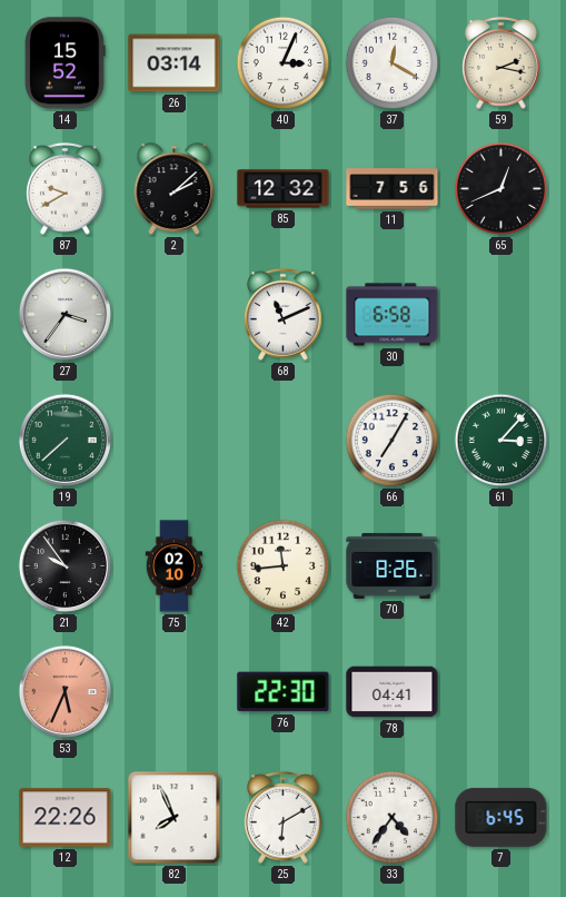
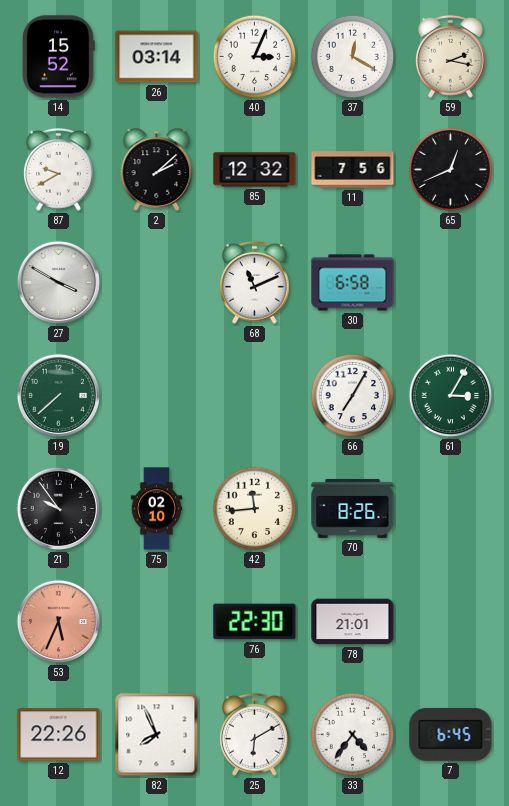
27: 3:36 -> 3:50
61: 3:07 -> 3:05
78: 04:41 -> 21:01
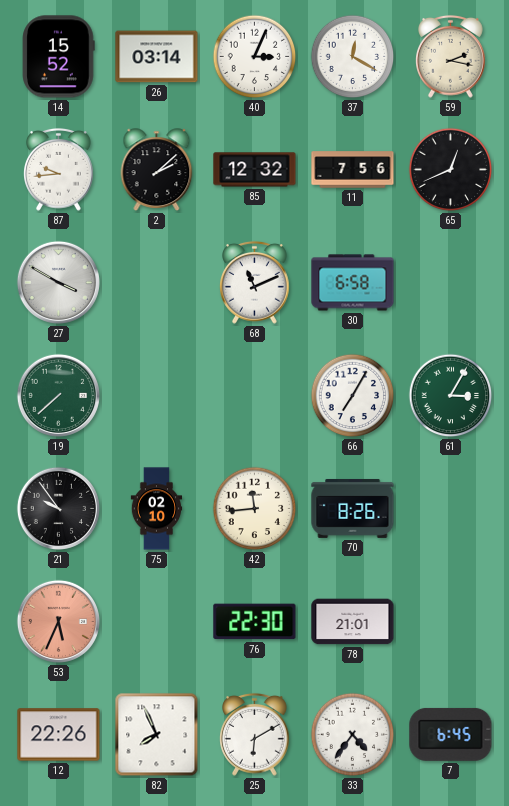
87: 9:40 -> 9:44
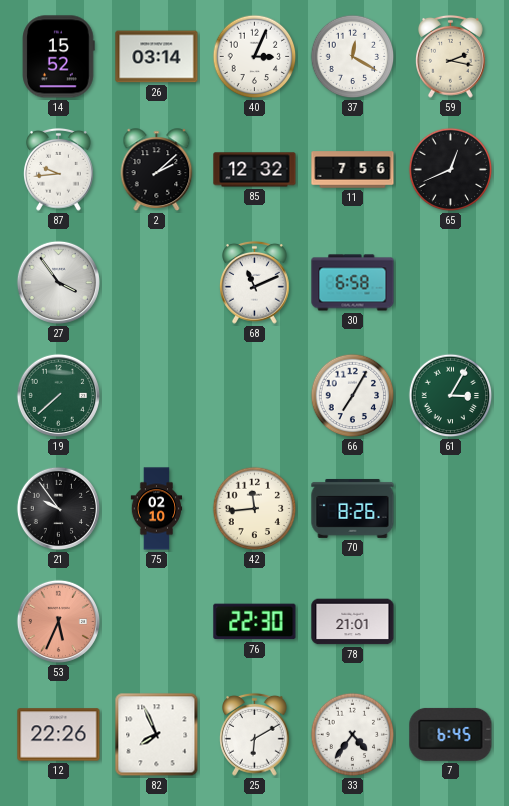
27: 3:50 -> 3:54
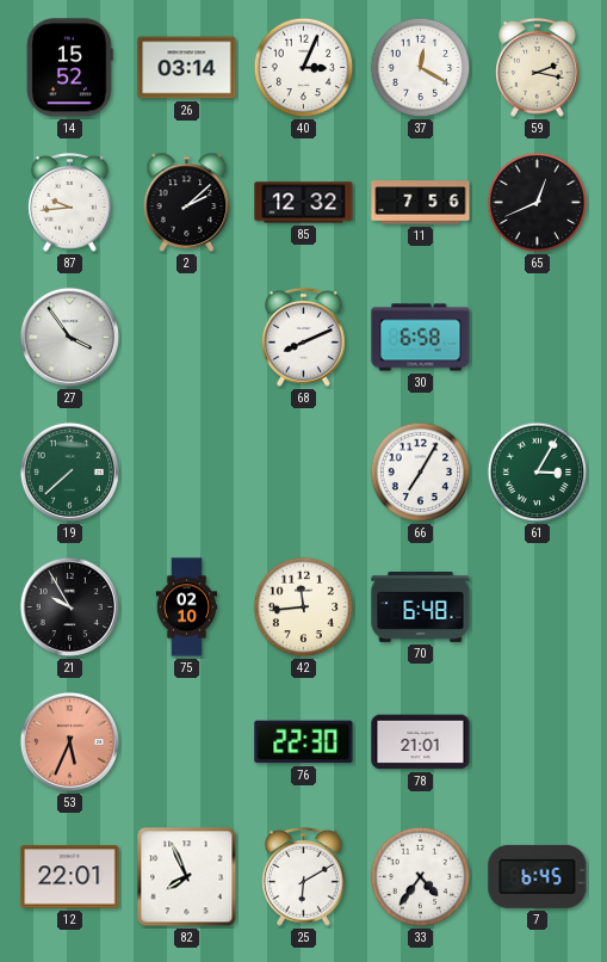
68: 11:11 -> 8:11
21: 9:54 -> 9:55
70: 8:26 -> 6:48
12: 22:26 -> 22:01
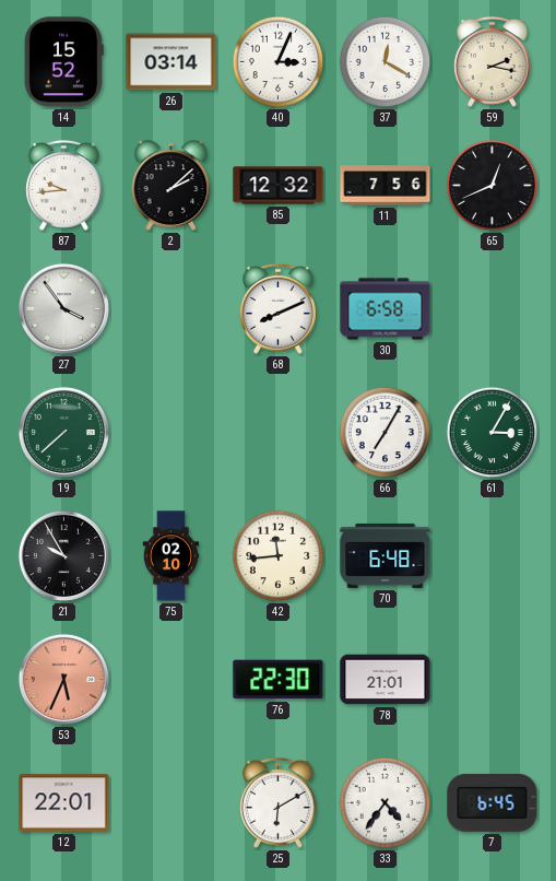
82: 7:56 -> none
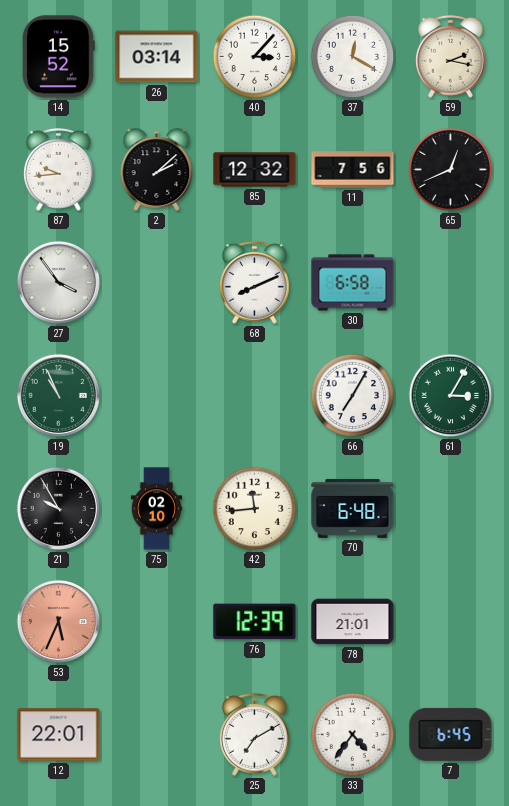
40: 3:04 -> 3:07
19: 7:38 -> 10:56
76: 22:30 -> 12:39
25: 6:10 -> 7:10
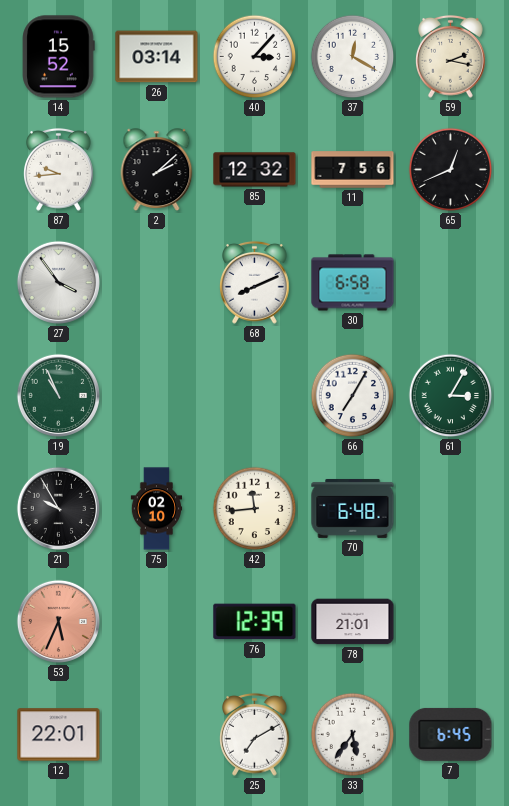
33: 4:36 -> 5:36
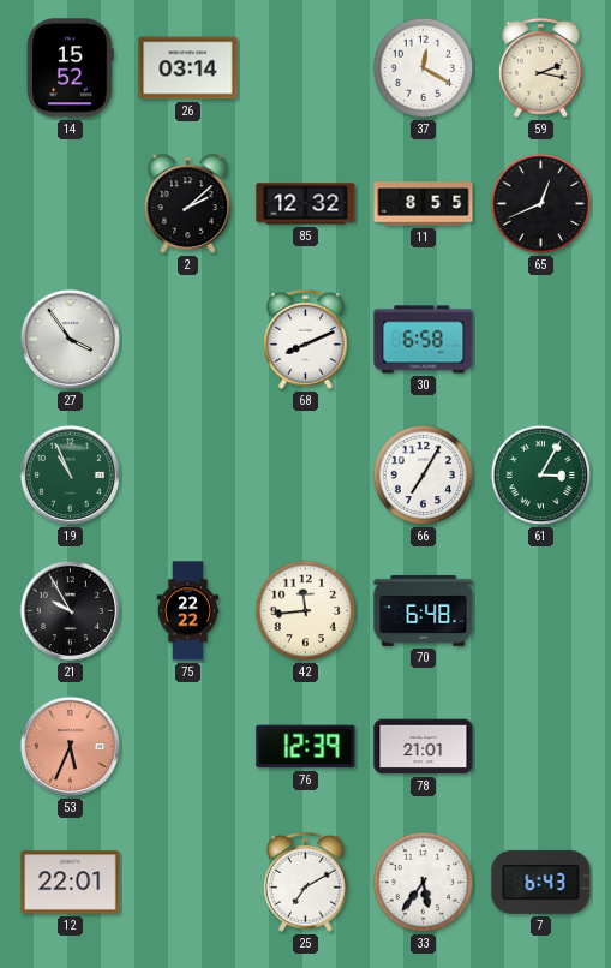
40: 3:07 -> none
87: 9:44 -> none
11: 7:56 -> 8:55
75: 02:10 -> 22:22
7: 6:45 -> 6:43
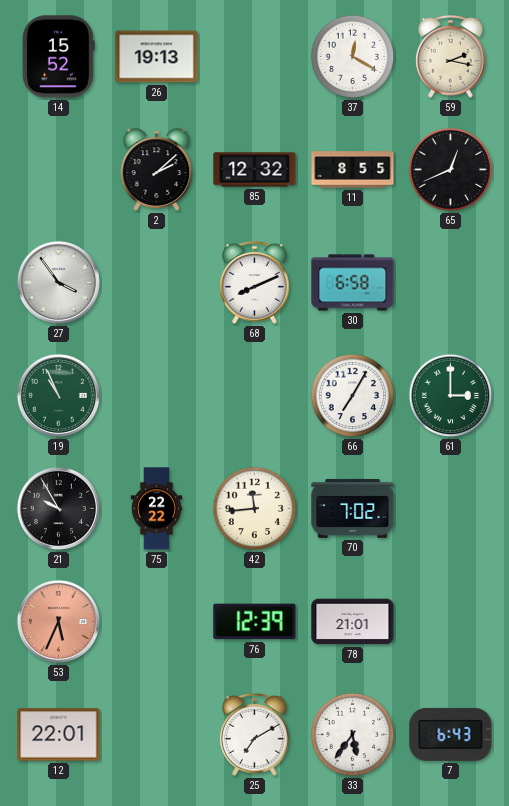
26: 03:14 -> 19:13
61: 3:05 -> 3:00
70: 6:48 -> 7:02
